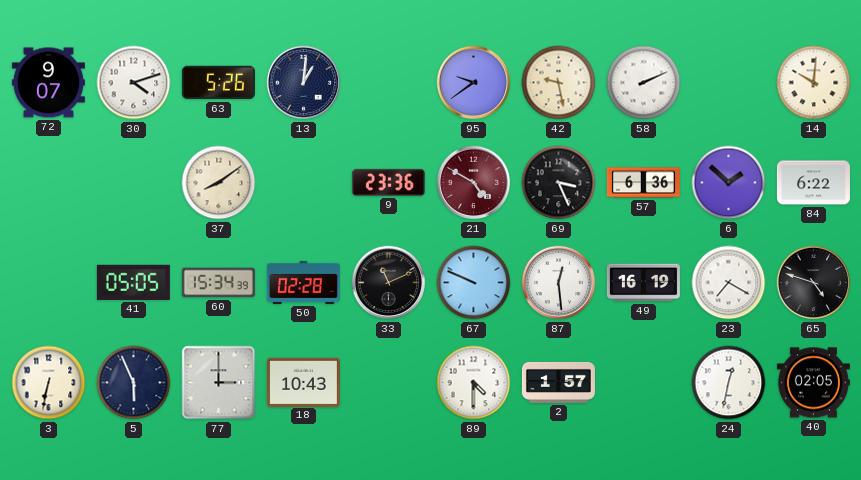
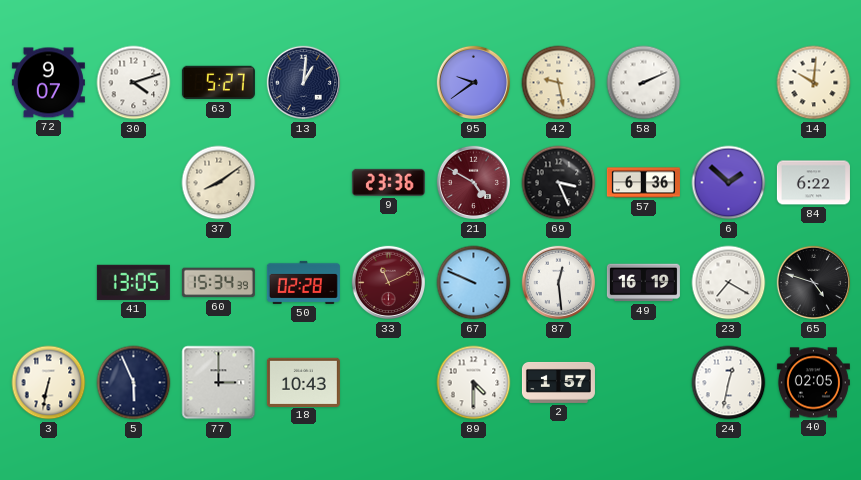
63: 5:26 -> 5:27
41: 05:05 -> 13:05
33 dial: black -> burgundy
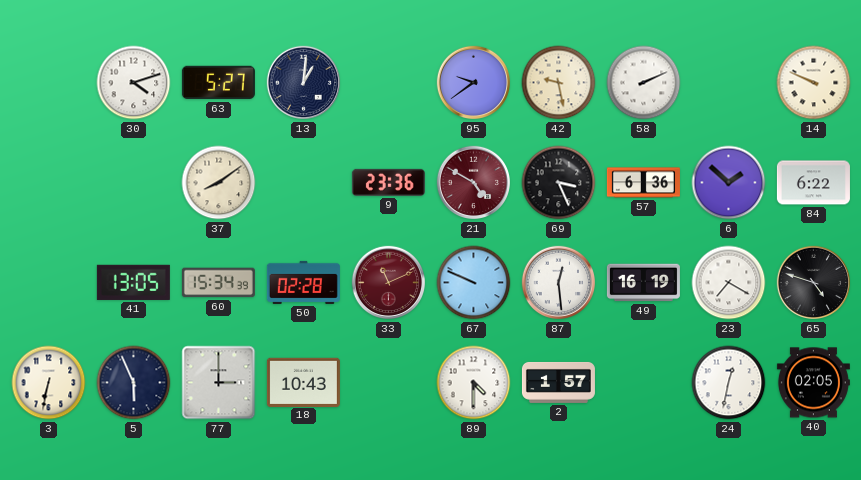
72: 9:07 -> none
14: 10:01 -> 9:49
